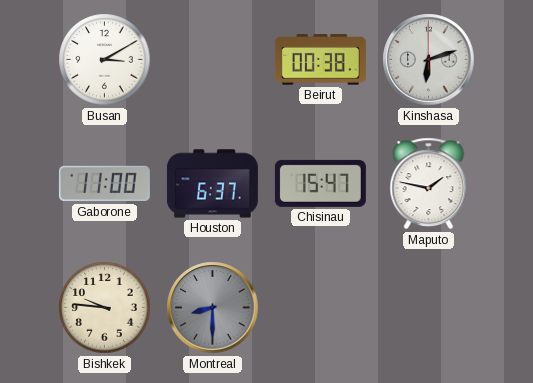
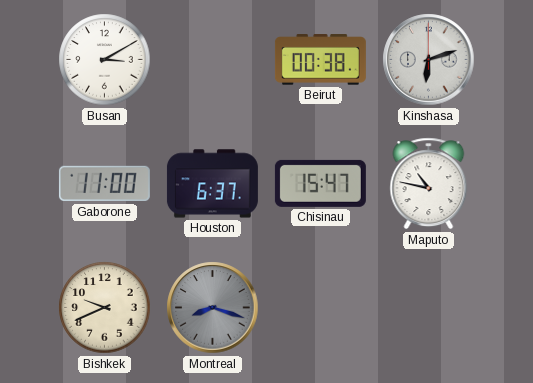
Maputo: 1:47 -> 10:47
Bishkek: 9:46 -> 9:41
Montreal: 8:30 -> 8:18
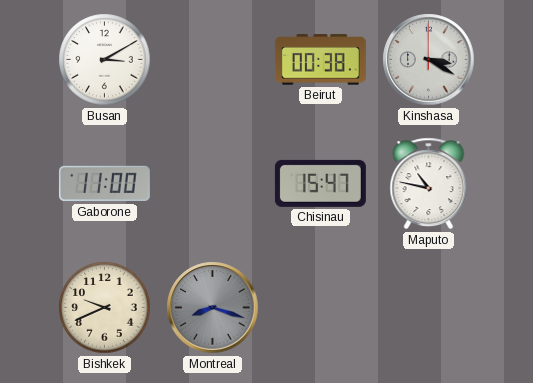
Kinshasa: 6:12 -> 3:20
Houston: 6:37 -> none
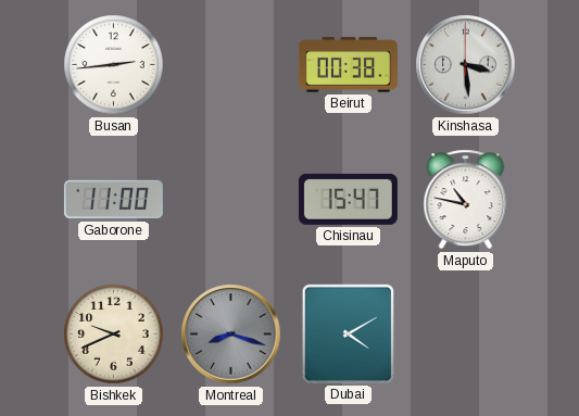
Busan: 3:10 -> 2:44
Kinshasa: 3:20 -> 3:29
Dubai: none -> 4:10
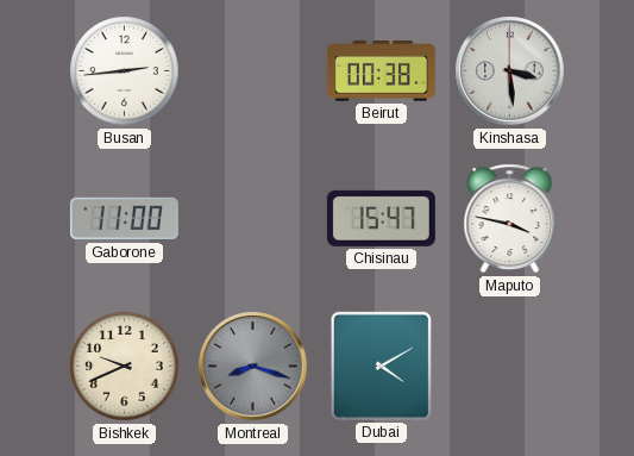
Maputo: 10:47 -> 3:47
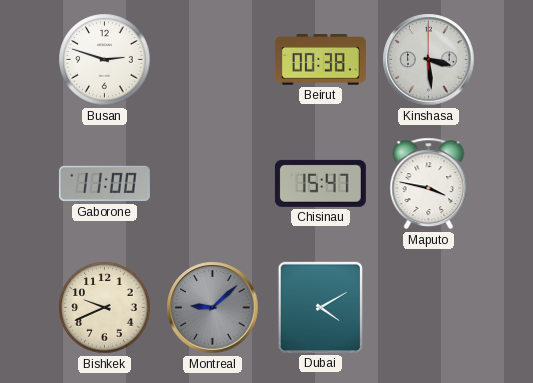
Busan: 2:44 -> 2:48
Montreal: 8:18 -> 9:08
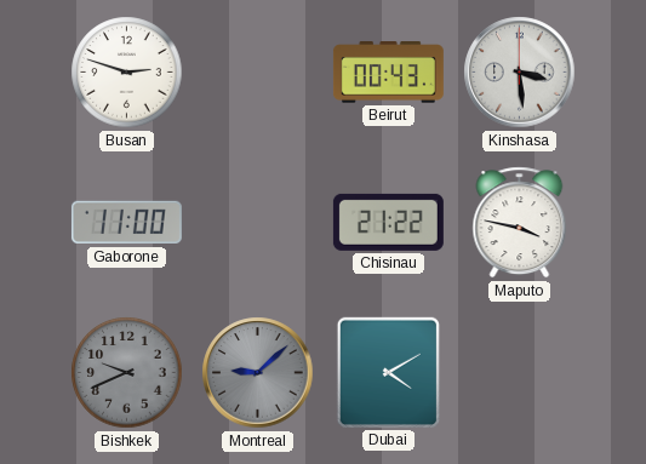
Beirut: 00:38 -> 00:43
Chisinau: 15:47 -> 21:22
Bishkek dial: cream -> grey
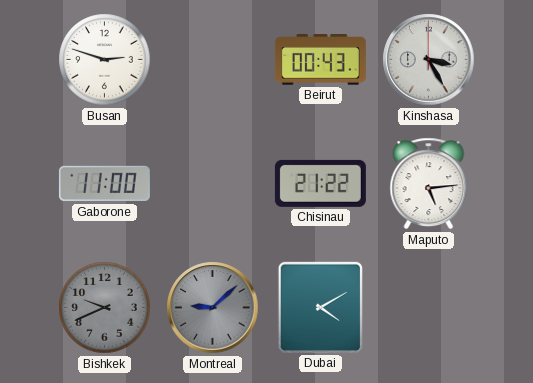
Kinshasa: 3:29 -> 3:25
Maputo: 3:47 -> 5:14
